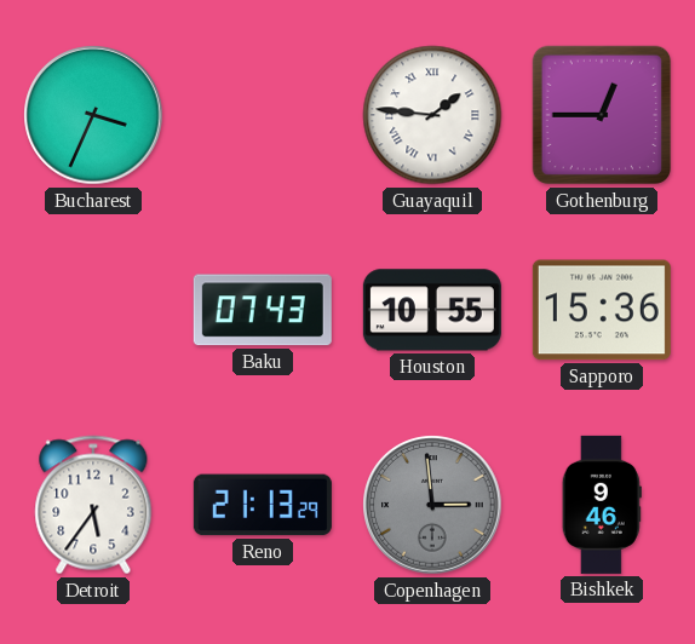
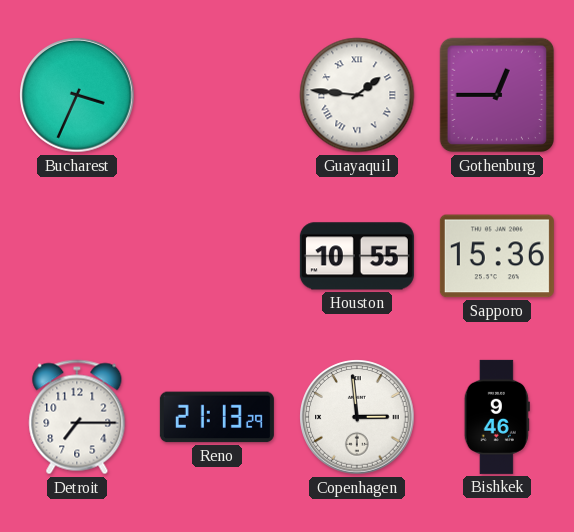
Baku: 07:43 -> none
Detroit: 5:36 -> 7:15
Copenhagen dial: grey -> white
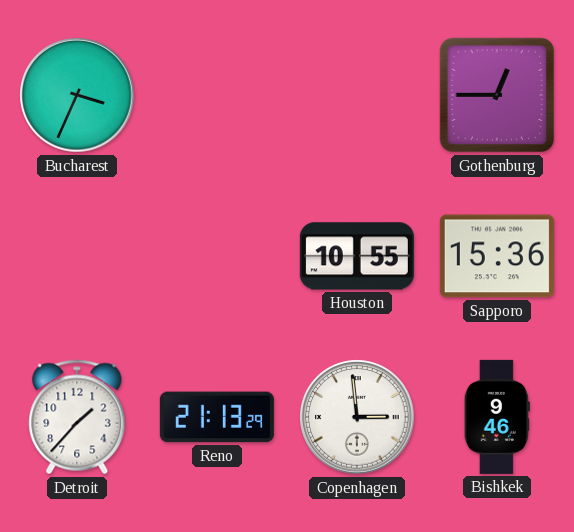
Guayaquil: 1:46 -> none
Detroit: 7:15 -> 1:37
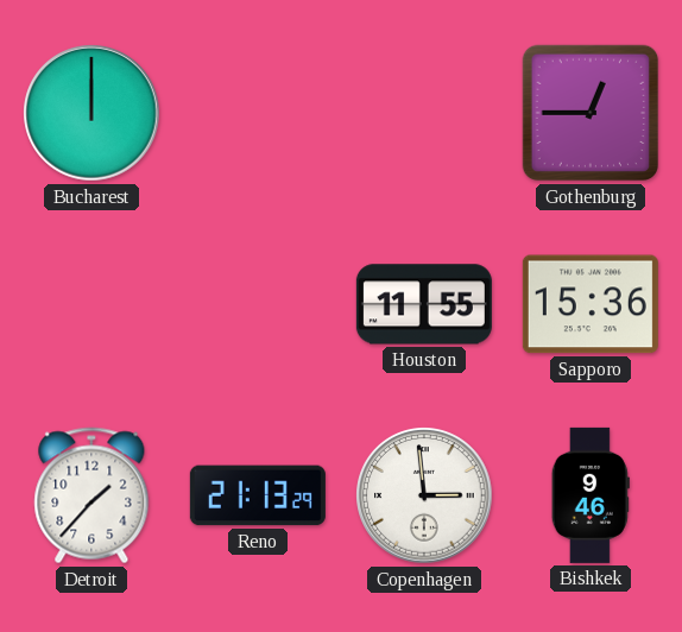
Bucharest: 3:34 -> 12:00
Houston: 10:55 -> 11:55
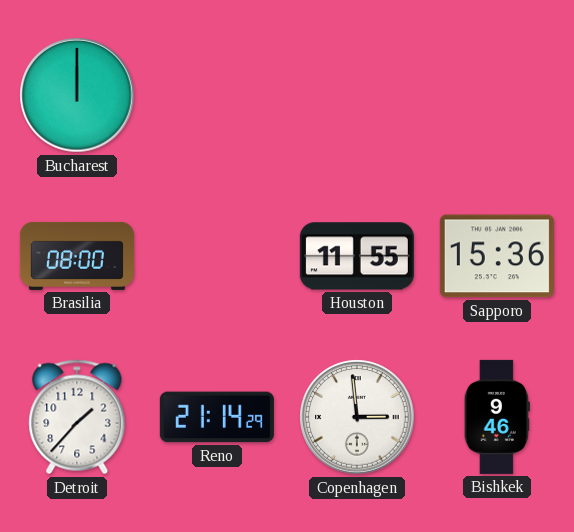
Gothenburg: 12:45 -> none
Brasilia: none -> 08:00
Reno: 21:13 -> 21:14
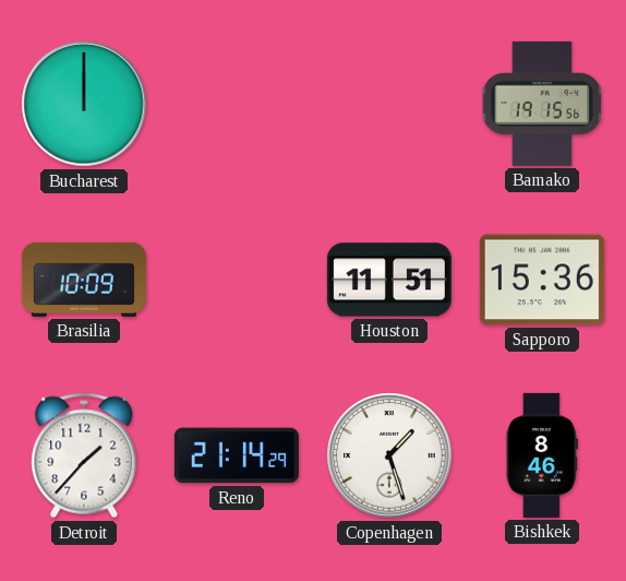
Bamako: none -> 19:15
Brasilia: 08:00 -> 10:09
Houston: 11:55 -> 11:51
Copenhagen: 2:59 -> 1:27
Bishkek: 9:46 -> 8:46
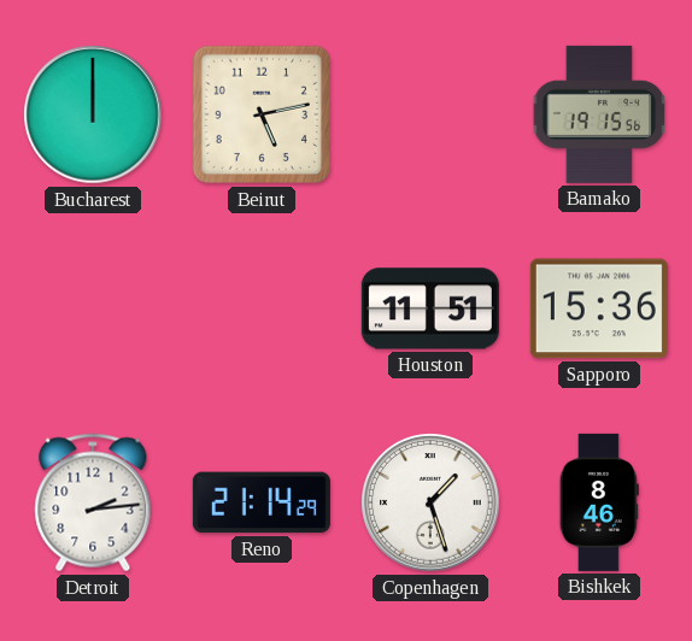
Beirut: none -> 5:13
Brasilia: 10:09 -> none
Detroit: 1:37 -> 2:14
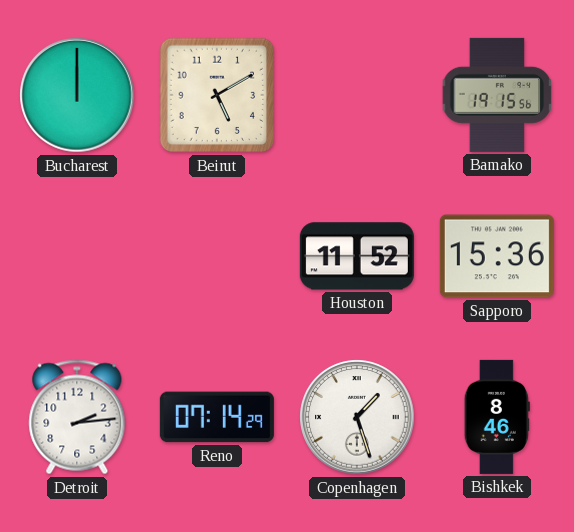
Beirut: 5:13 -> 5:10
Houston: 11:51 -> 11:52
Reno: 21:14 -> 07:14
